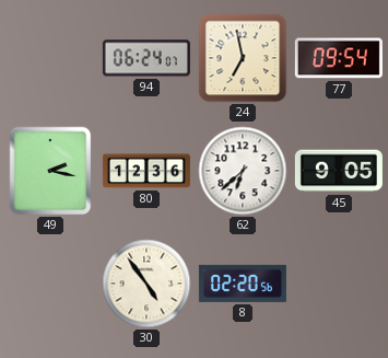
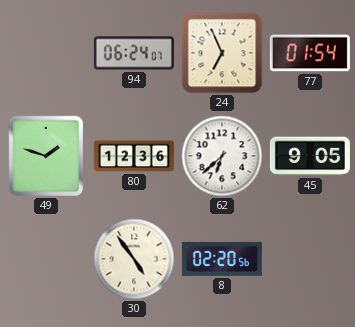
24: 6:58 -> 6:56
77: 09:54 -> 01:54
49: 2:17 -> 1:48
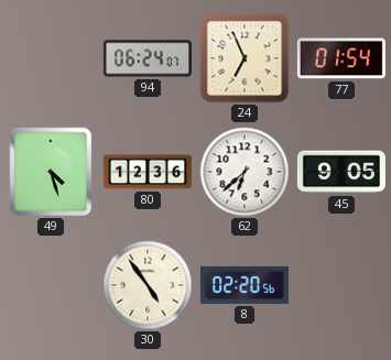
49: 1:48 -> 4:27
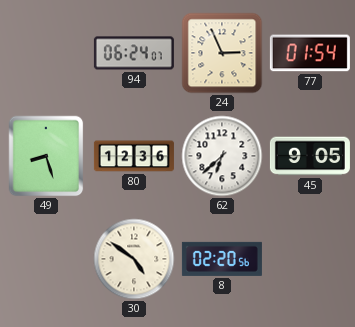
24: 6:56 -> 2:56
49: 4:27 -> 8:27
30: 4:54 -> 4:51
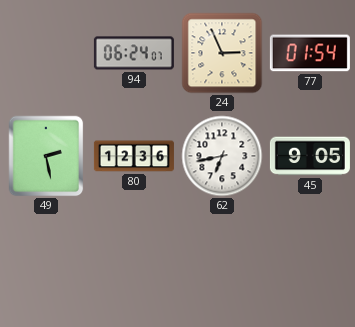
49: 8:27 -> 2:28
62: 6:38 -> 6:43
30: 4:51 -> none
8: 02:20 -> none
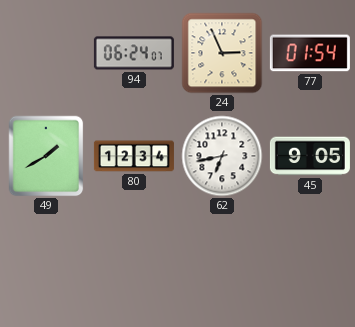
49: 2:28 -> 1:40
80: 12:36 -> 12:34
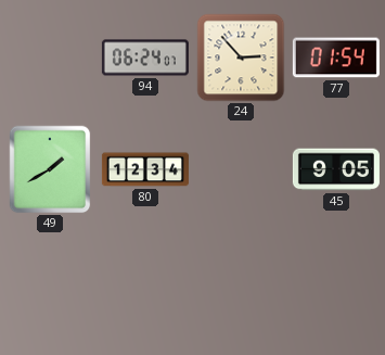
24: 2:56 -> 2:53
62: 6:43 -> none
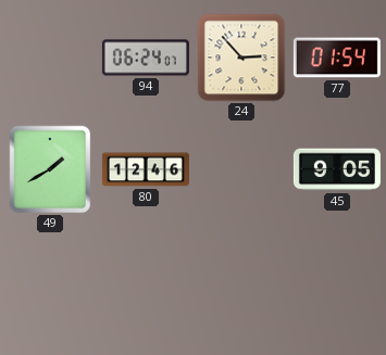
80: 12:34 -> 12:46
